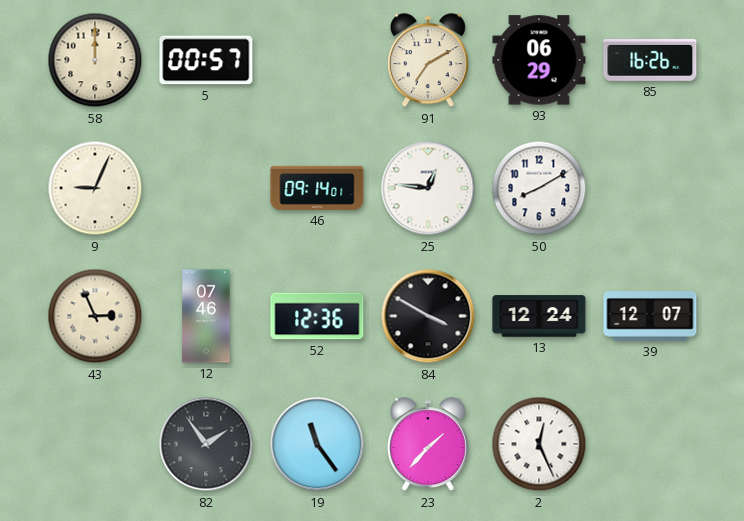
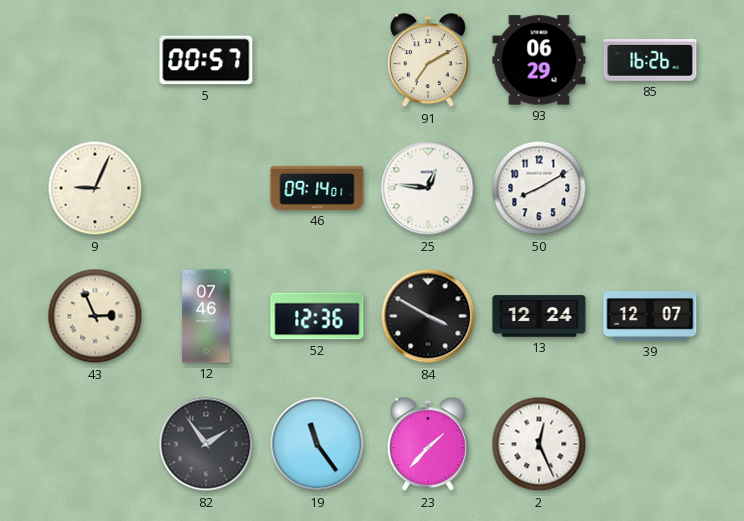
58: 12:00 -> none
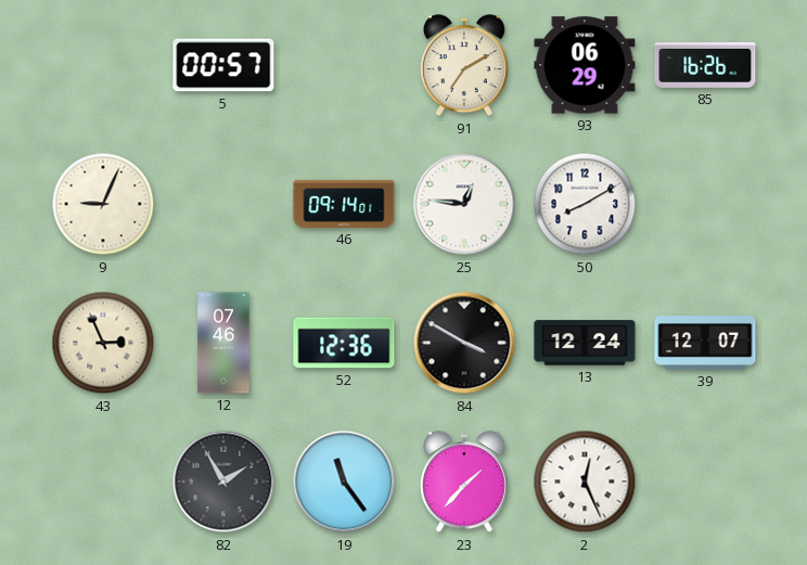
82: 1:54 -> 1:55
